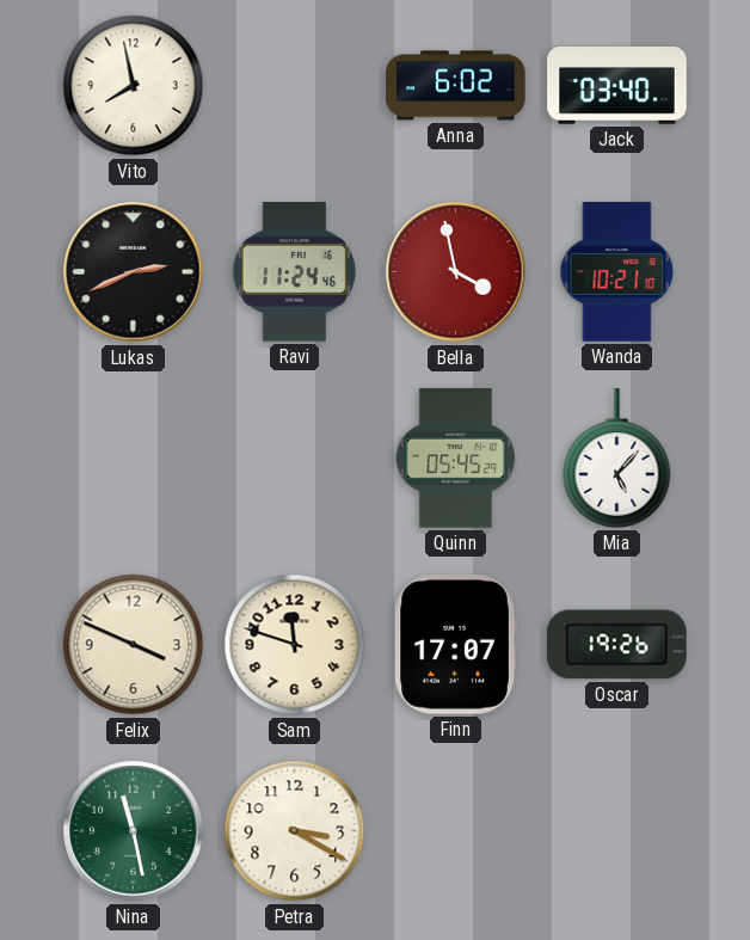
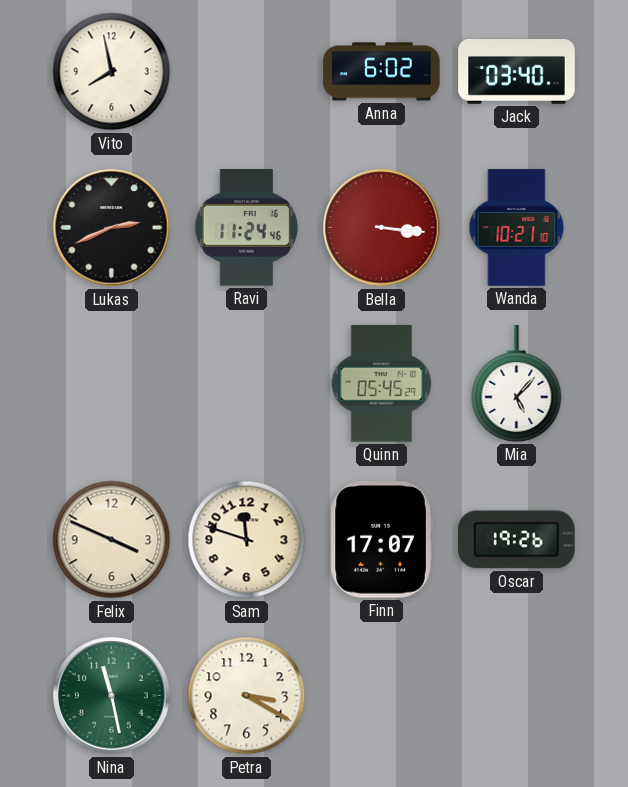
Bella: 3:58 -> 3:16
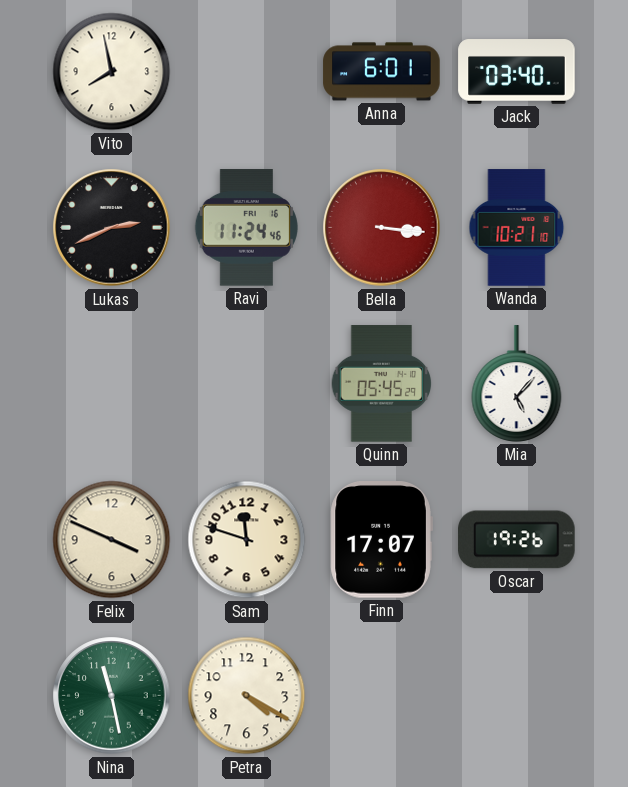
Anna: 6:02 -> 6:01
Petra: 3:20 -> 4:20
